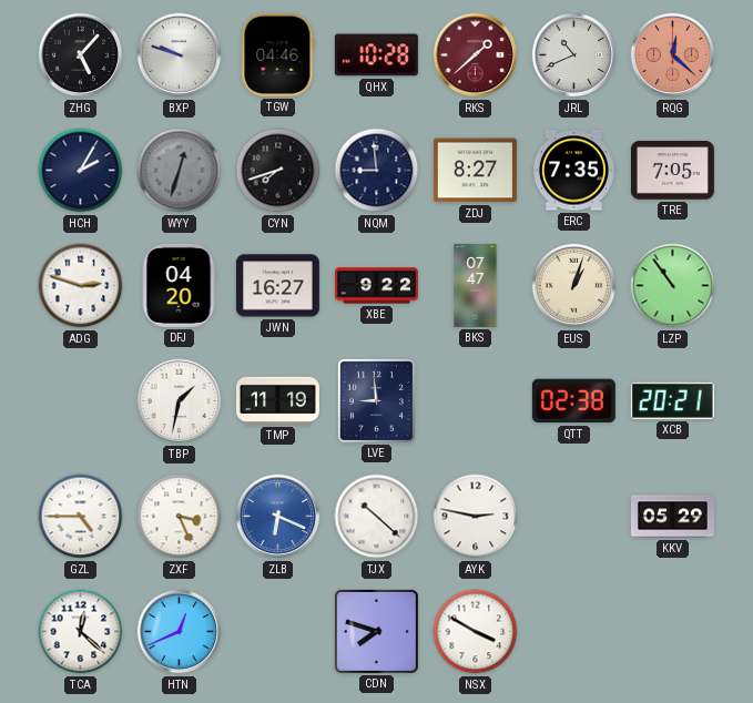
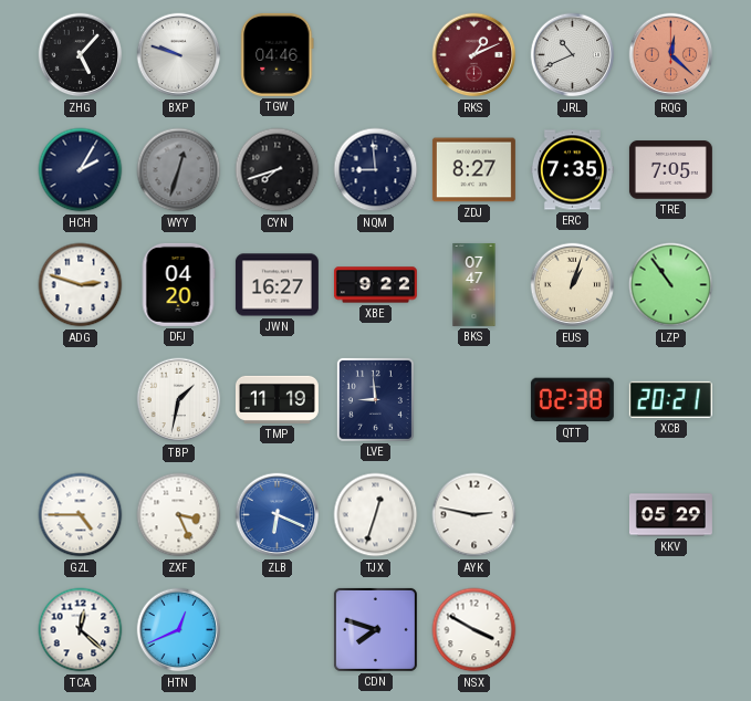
QHX: 10:28 -> none
RKS: 1:38 -> 1:11
TJX: 10:22 -> 12:33
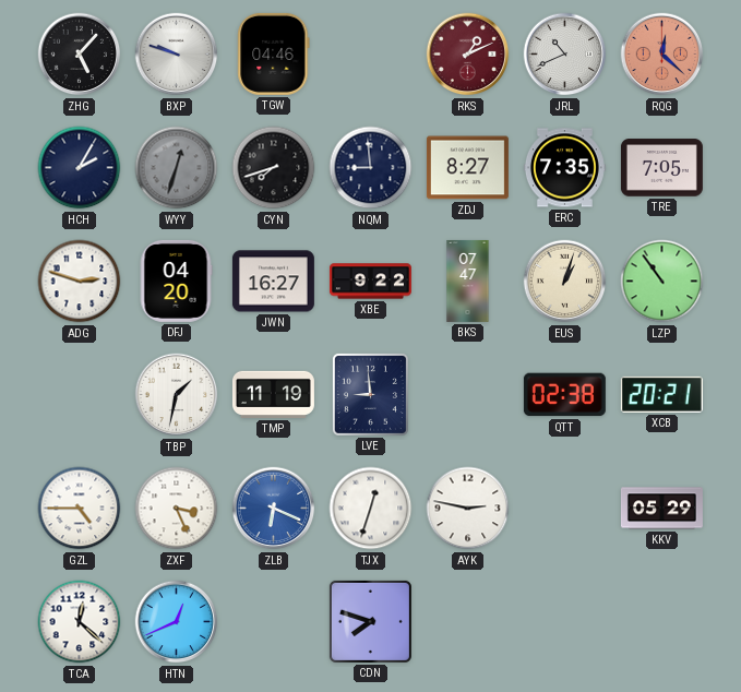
NSX: 3:50 -> none
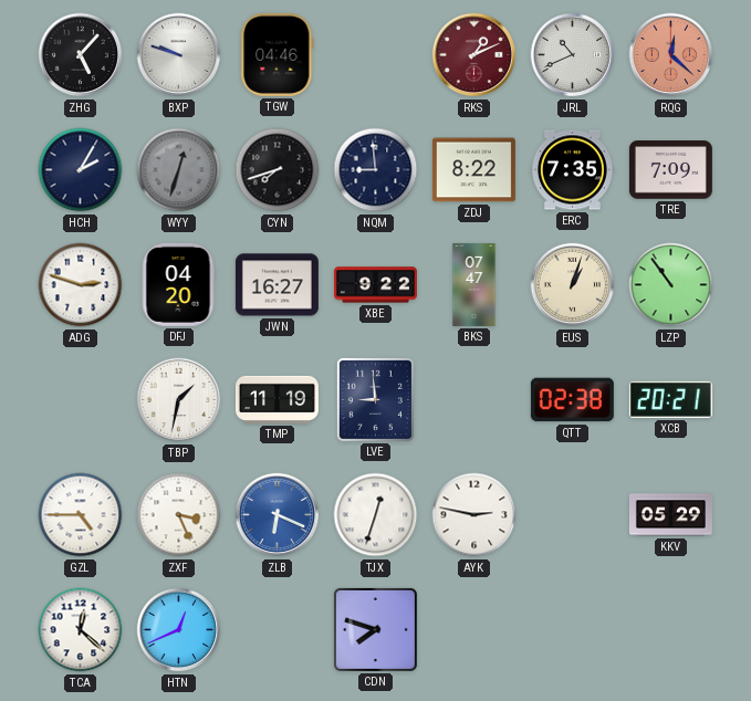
ZDJ: 8:27 -> 8:22
TRE: 7:05 -> 7:09
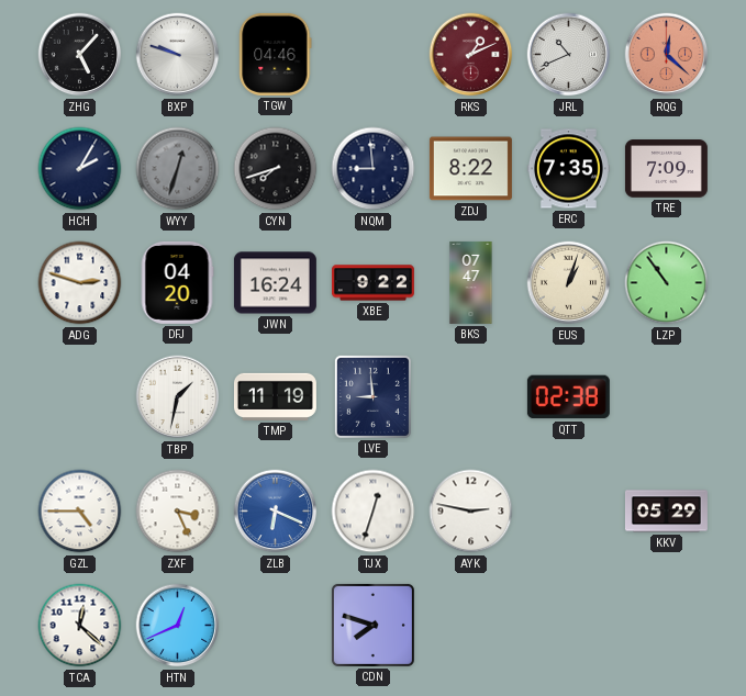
JWN: 16:27 -> 16:24
XCB: 20:21 -> none
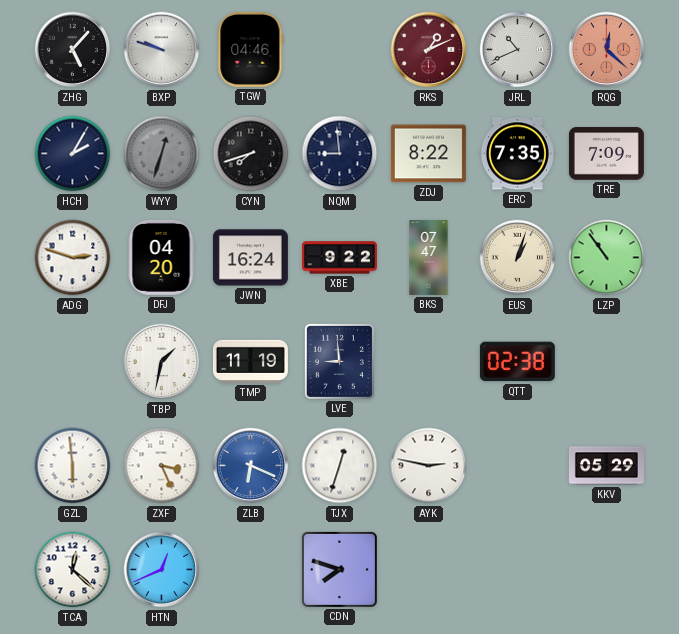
GZL: 4:45 -> 5:59
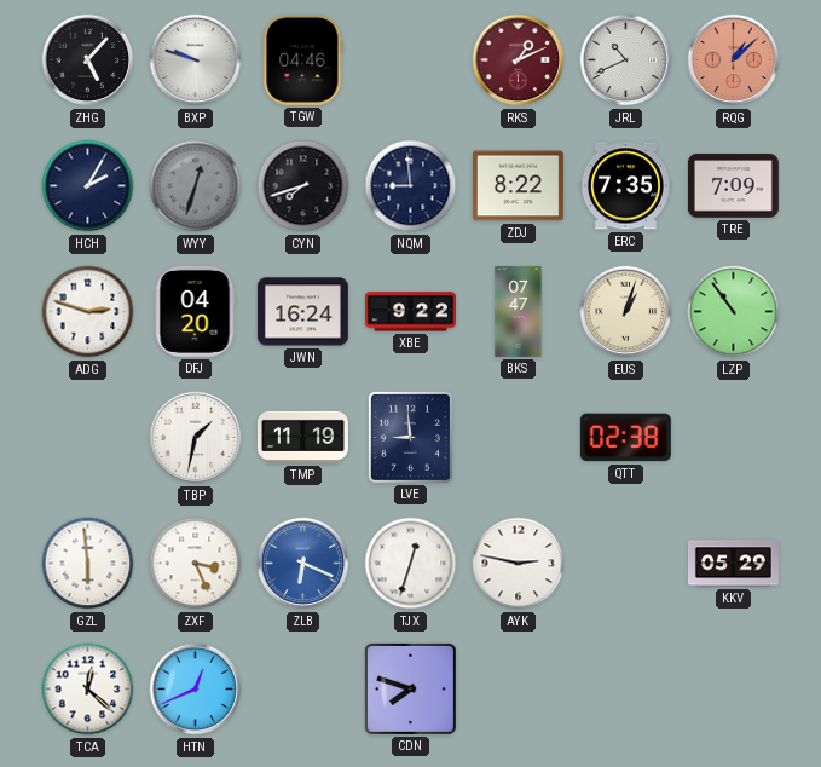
RQG: 12:22 -> 1:08
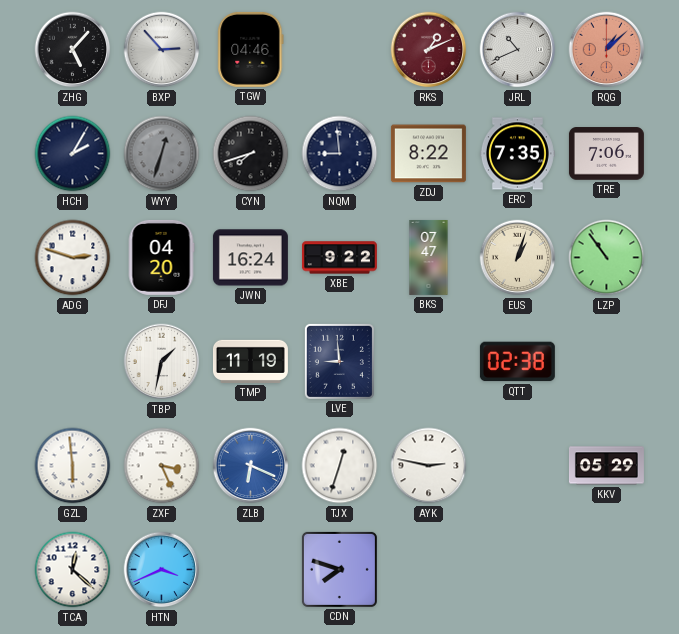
BXP: 9:48 -> 2:53
TRE: 7:09 -> 7:06
HTN: 12:41 -> 3:41
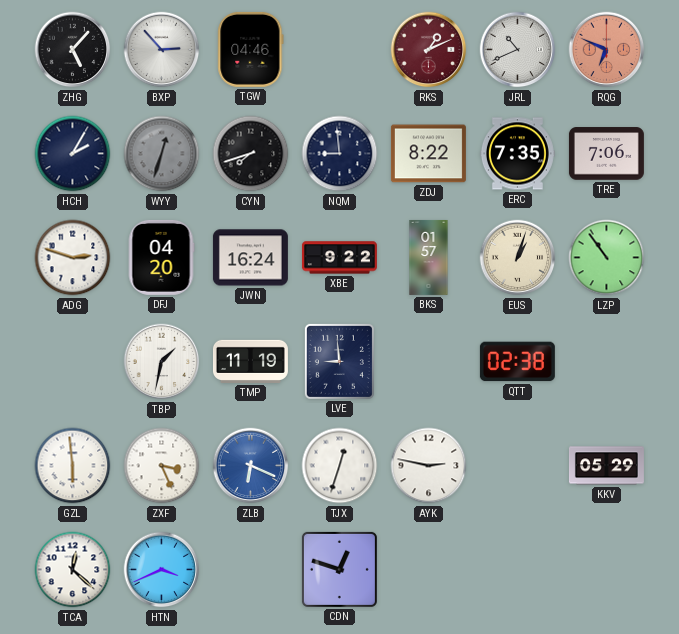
RQG: 1:08 -> 6:49
BKS: 07:47 -> 01:57
CDN: 7:48 -> 12:48
